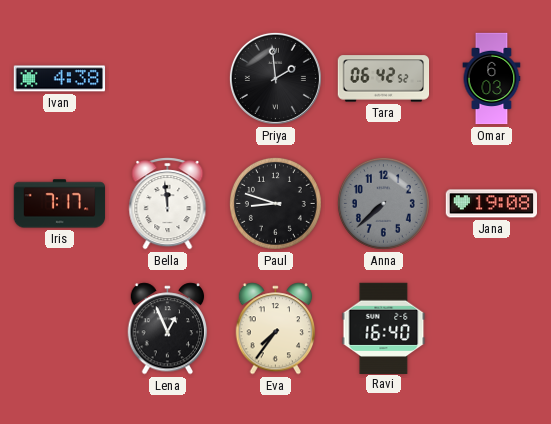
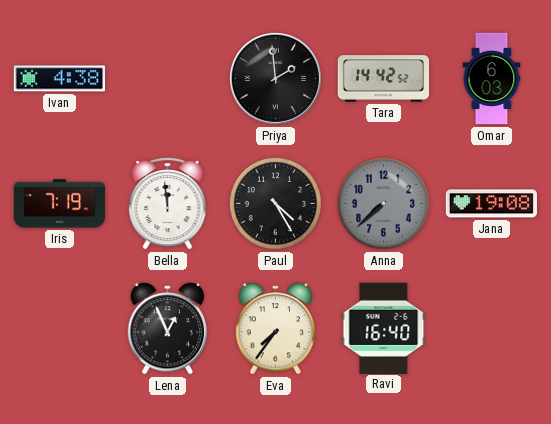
Tara: 06:42 -> 14:42
Iris: 7:17 -> 7:19
Paul: 8:48 -> 4:25
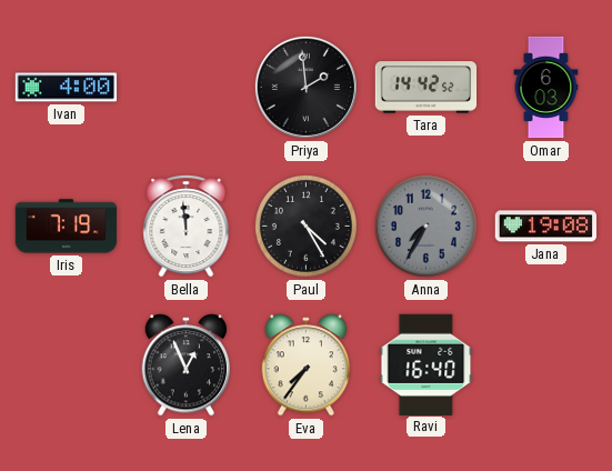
Ivan: 4:38 -> 4:00
Anna: 7:38 -> 7:35
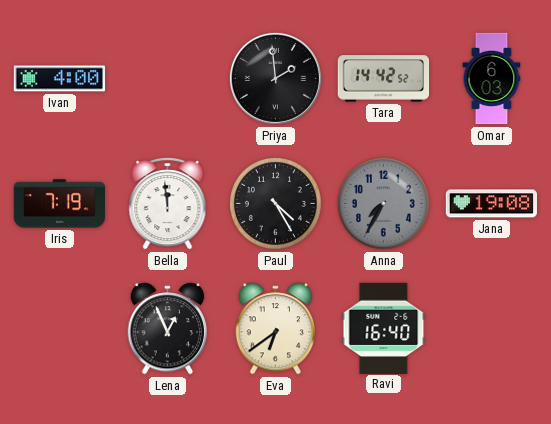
Eva: 7:36 -> 6:39
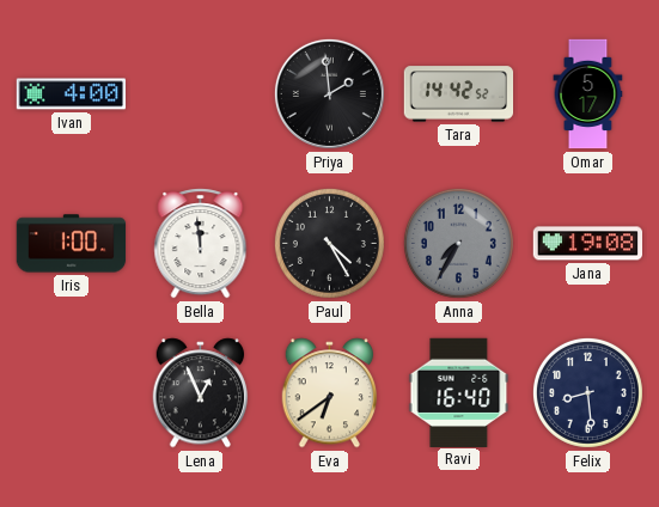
Omar: 6:03 -> 5:17
Iris: 7:19 -> 1:00
Felix: none -> 8:29
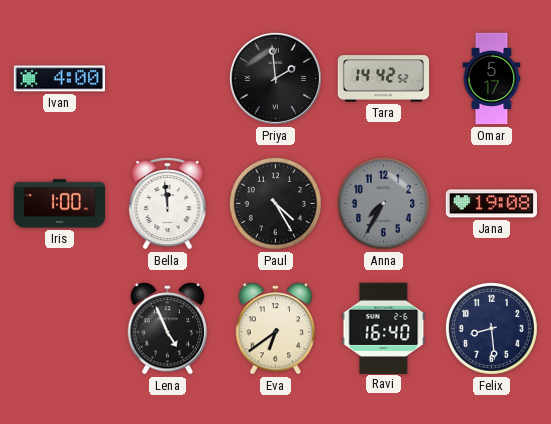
Lena: 12:56 -> 4:56
